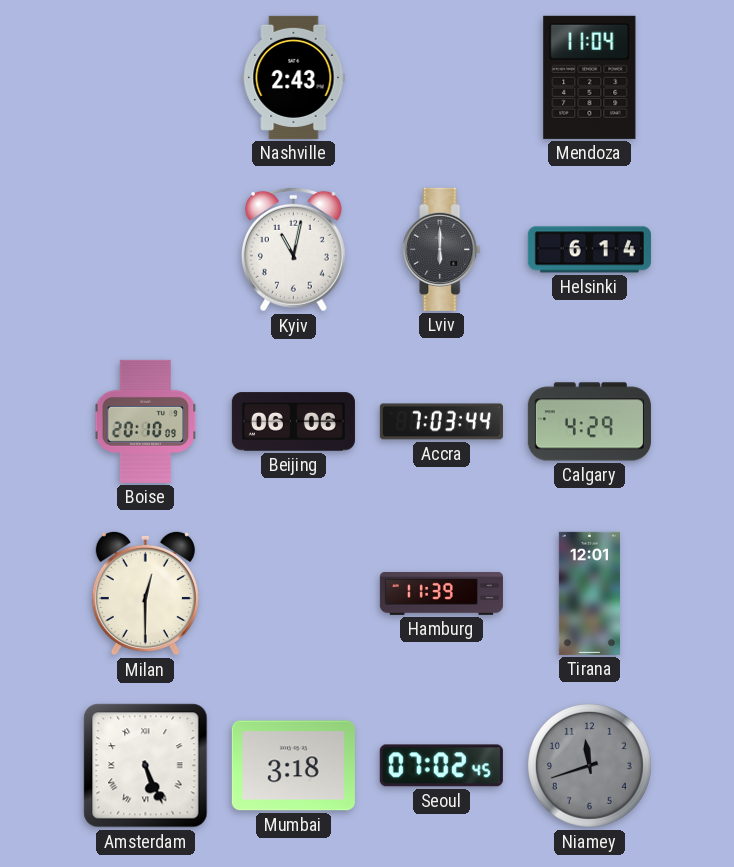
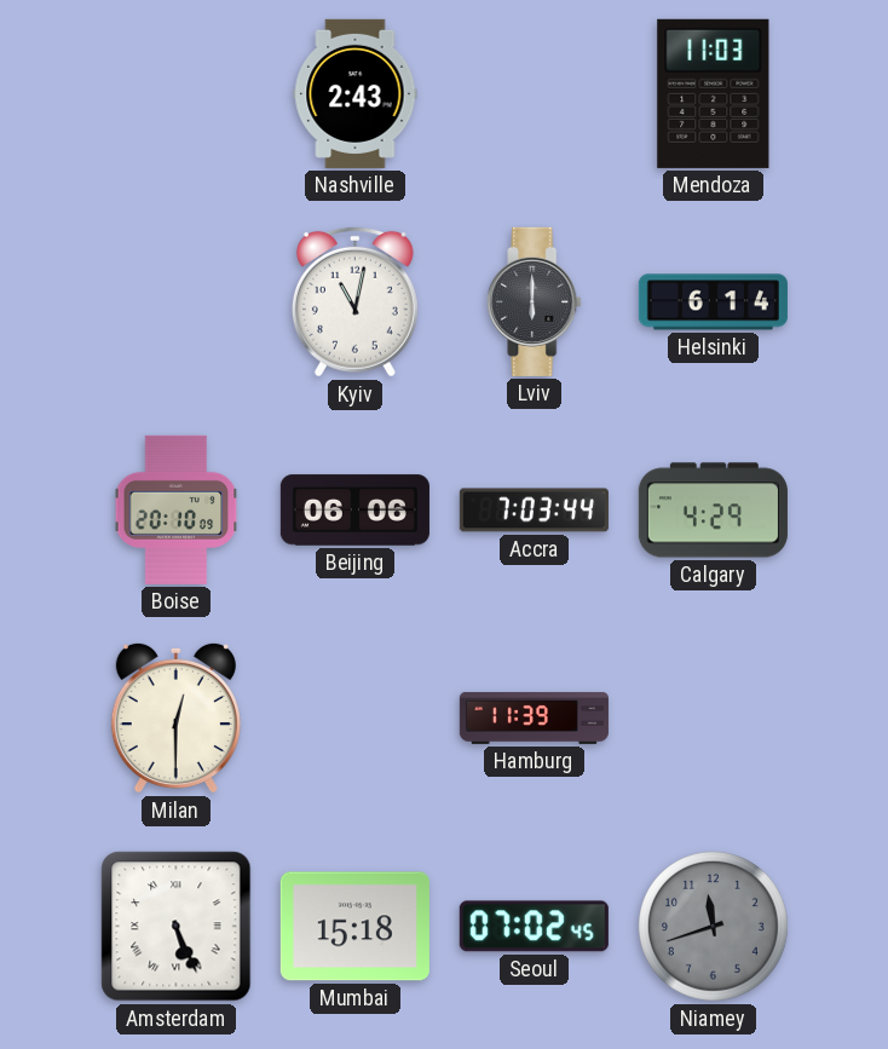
Mendoza: 11:04 -> 11:03
Tirana: 12:01 -> none
Mumbai: 3:18 -> 15:18
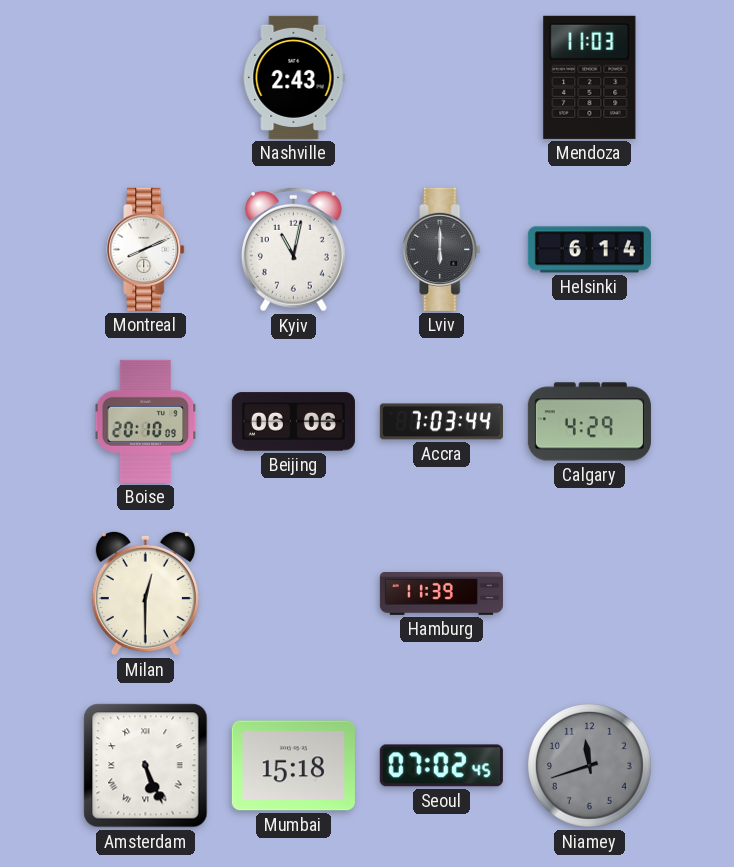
Montreal: none -> 8:11
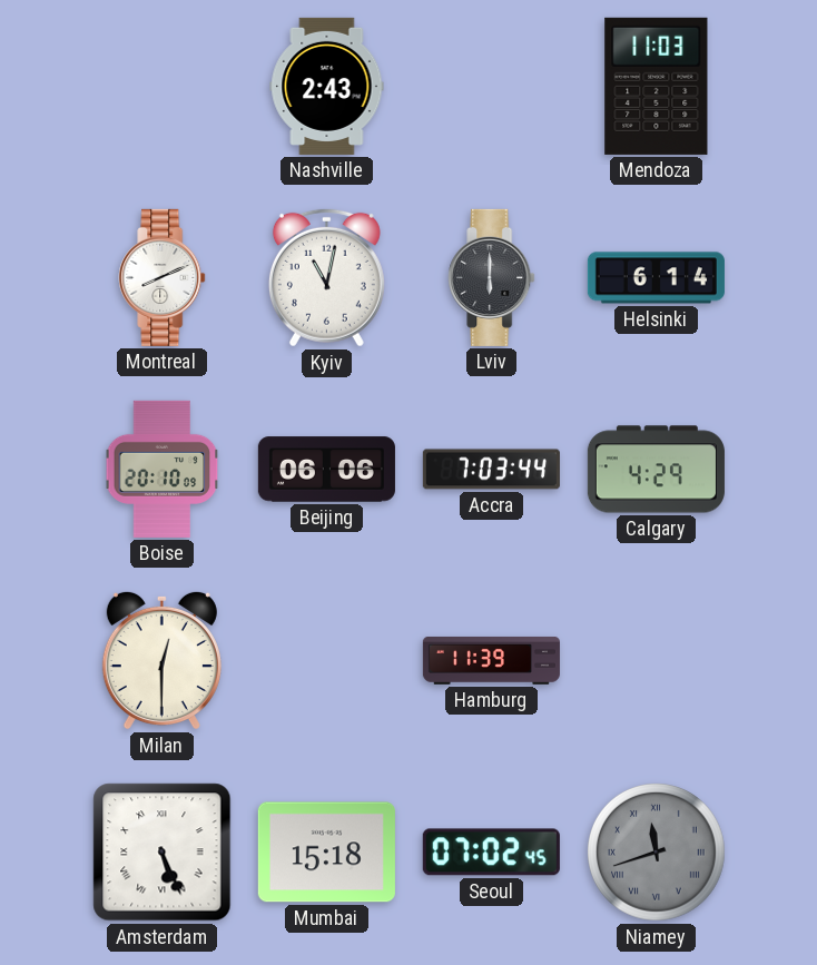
Niamey numerals: Arabic -> Roman
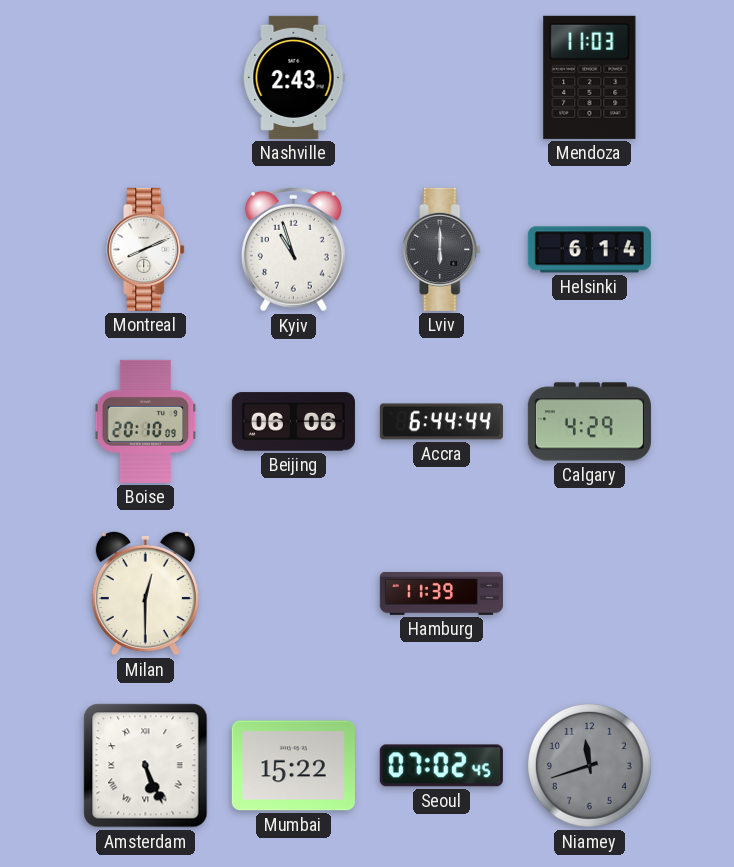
Kyiv: 11:02 -> 10:57
Accra: 7:03 -> 6:44
Mumbai: 15:18 -> 15:22
Niamey numerals: Roman -> Arabic
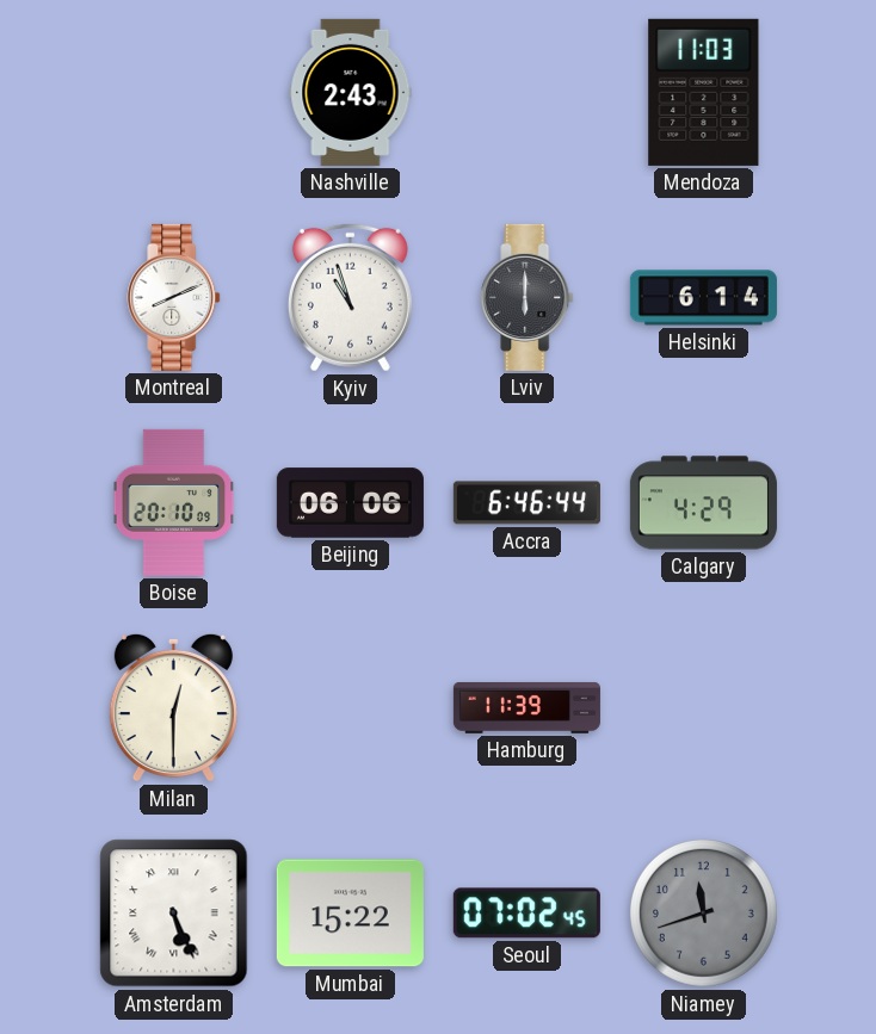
Accra: 6:44 -> 6:46
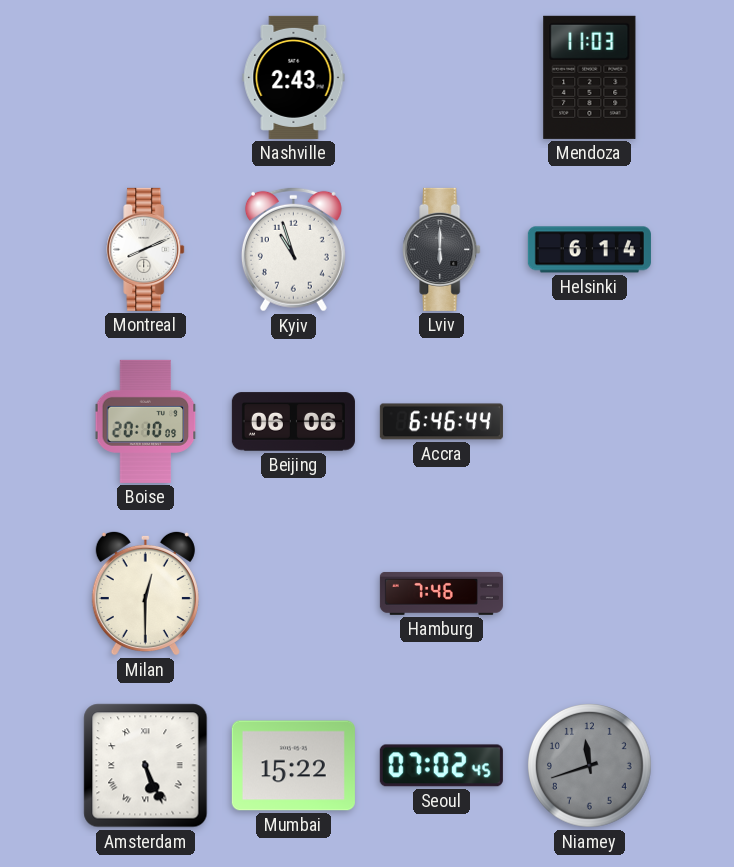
Calgary: 4:29 -> none
Hamburg: 11:39 -> 7:46
